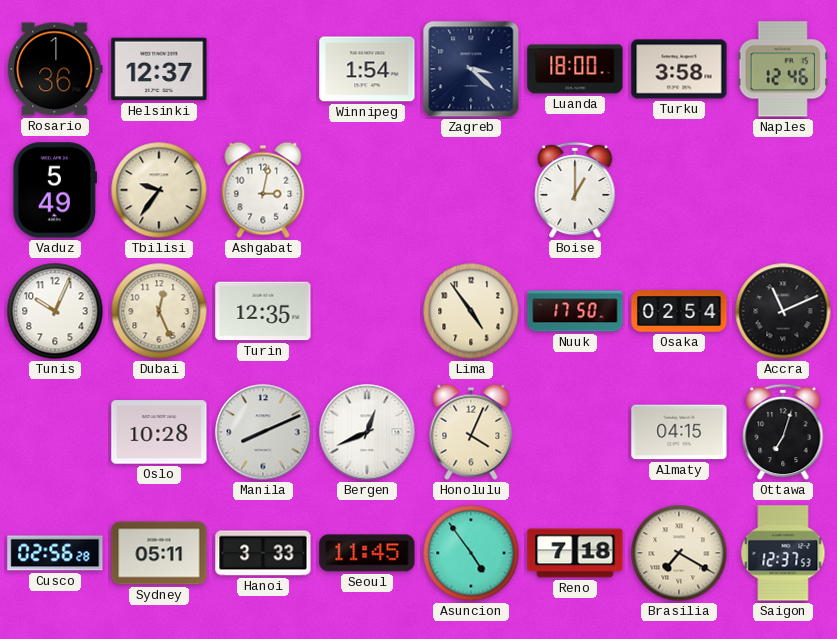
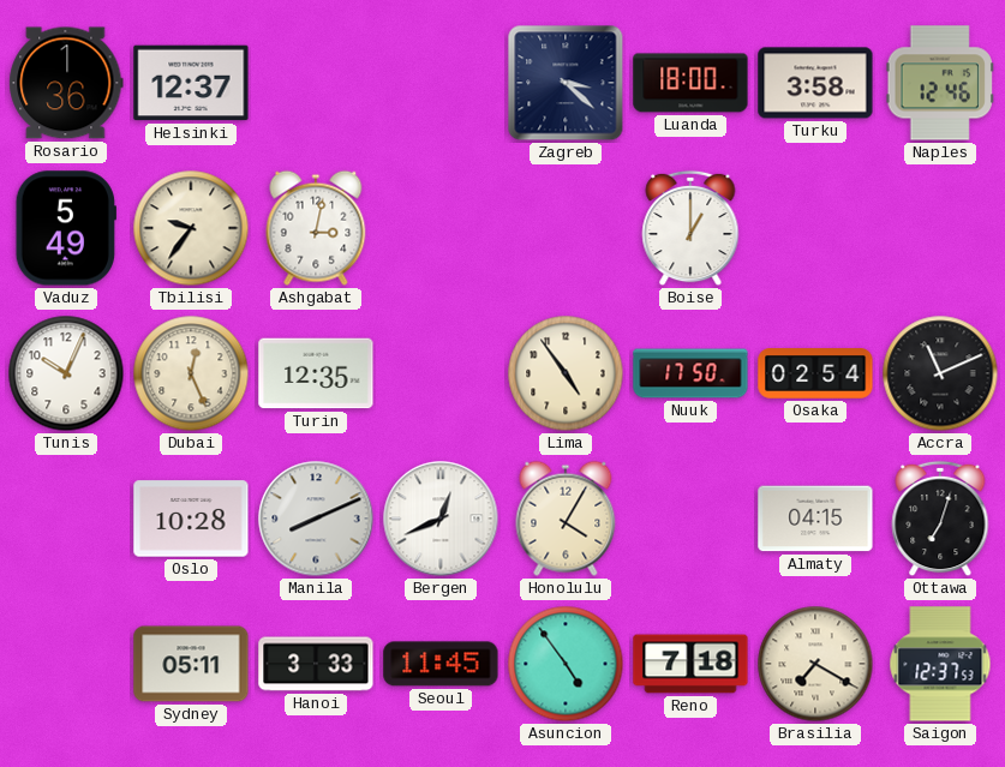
Winnipeg: 1:54 -> none
Honolulu: 4:04 -> 4:05
Cusco: 02:56 -> none
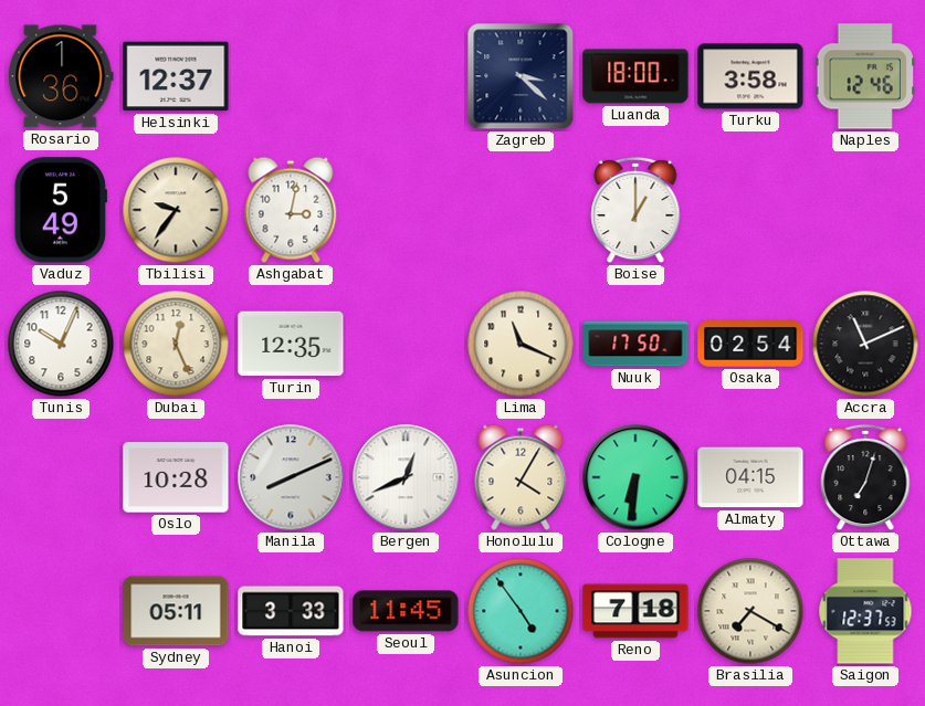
Lima: 4:54 -> 11:19
Cologne: none -> 6:31
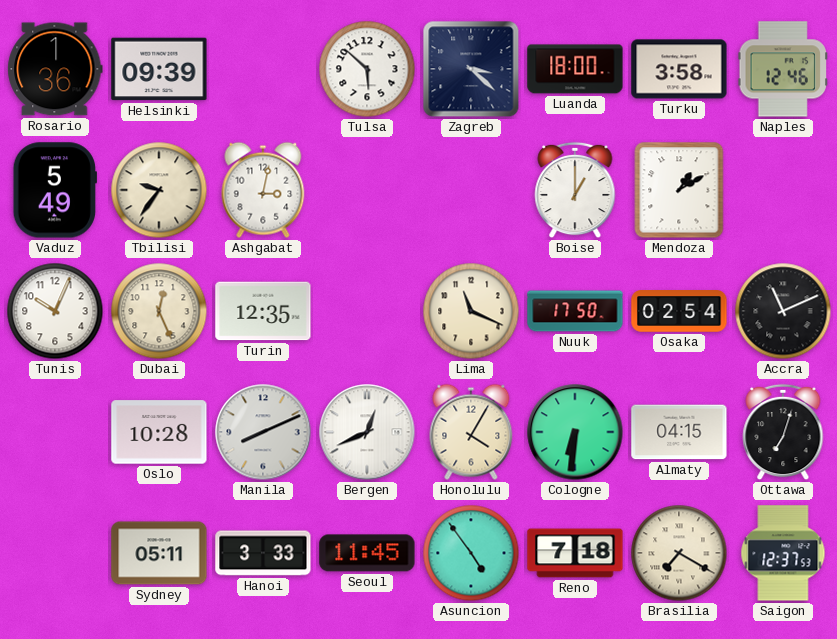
Helsinki: 12:37 -> 09:39
Tulsa: none -> 5:52
Mendoza: none -> 1:10
